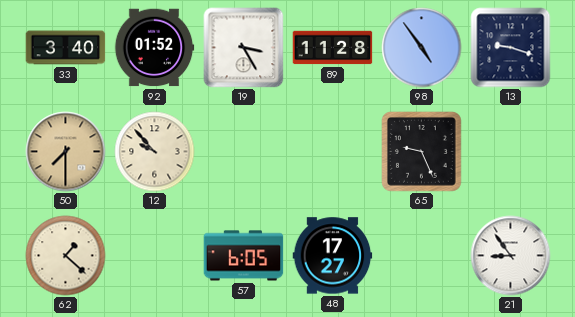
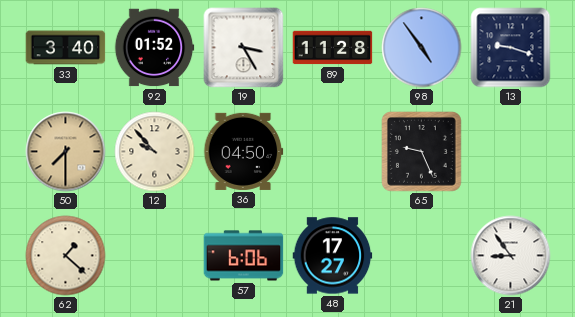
36: none -> 04:50
57: 6:05 -> 6:06
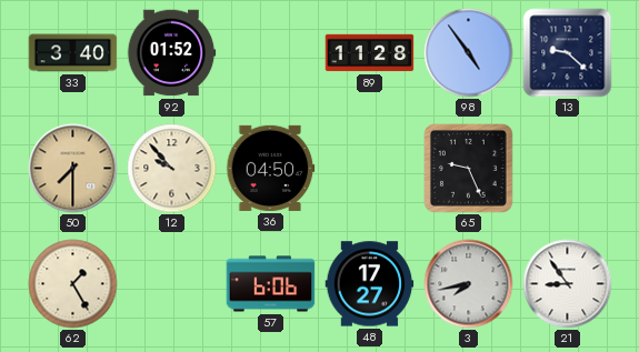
19: 3:25 -> none
13: 9:18 -> 9:22
62: 1:22 -> 1:25
3: none -> 7:43
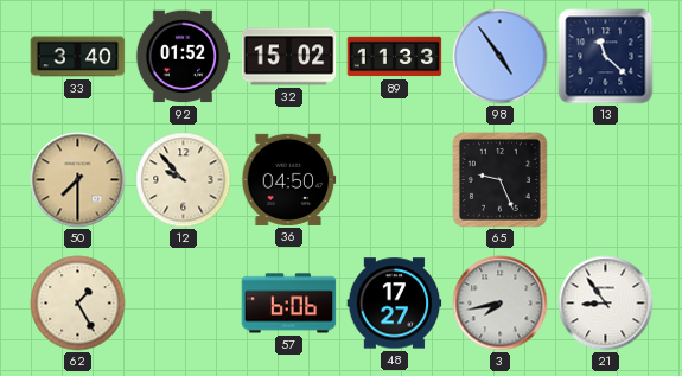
32: none -> 15:02
89: 11:28 -> 11:33
13: 9:22 -> 11:22
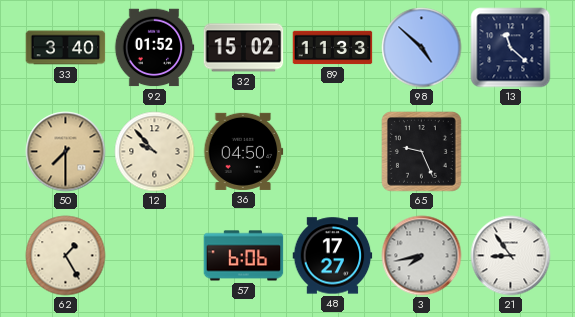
98: 4:54 -> 4:52
